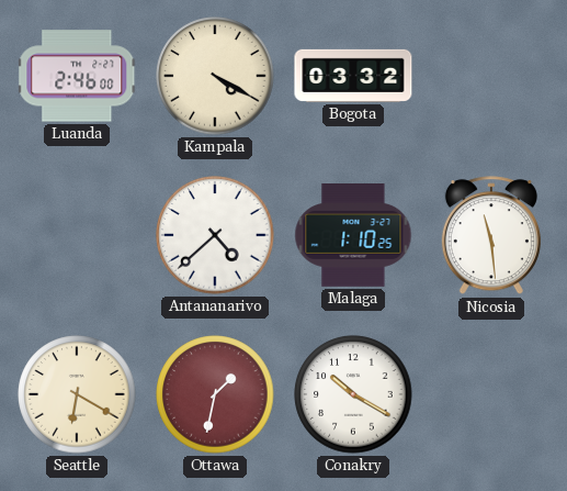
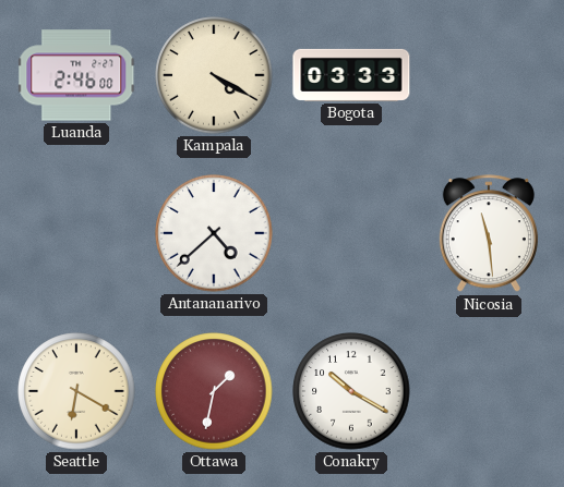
Bogota: 03:32 -> 03:33
Malaga: 1:10 -> none
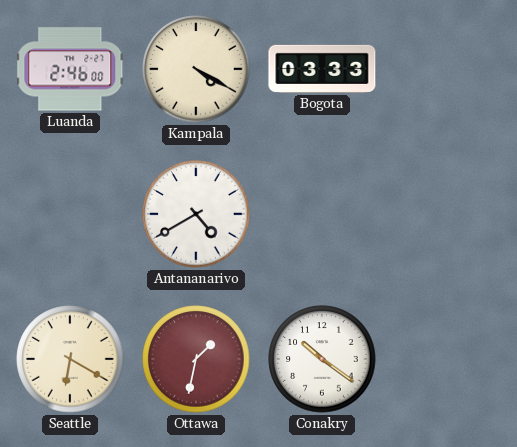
Antananarivo: 4:38 -> 4:40
Nicosia: 11:29 -> none
Conakry: 10:20 -> 10:21
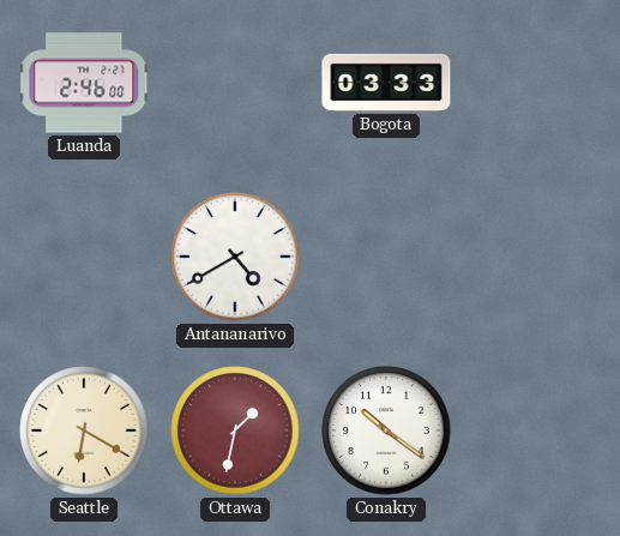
Kampala: 4:20 -> none
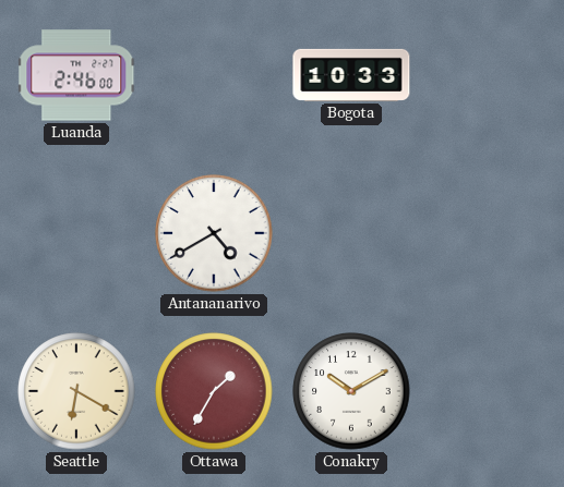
Bogota: 03:33 -> 10:33
Ottawa: 1:32 -> 1:35
Conakry: 10:21 -> 10:10
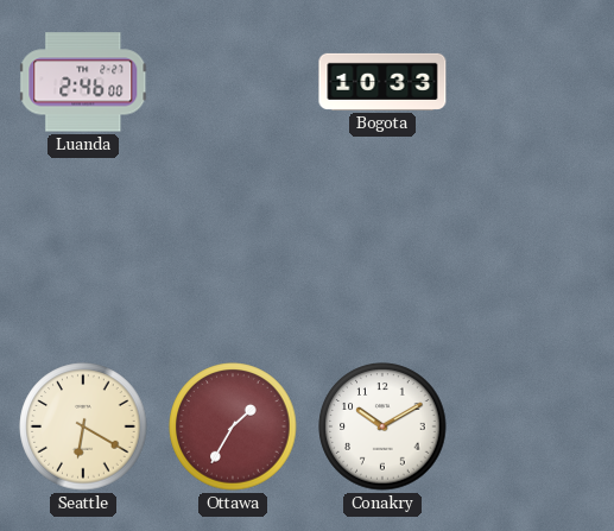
Antananarivo: 4:40 -> none
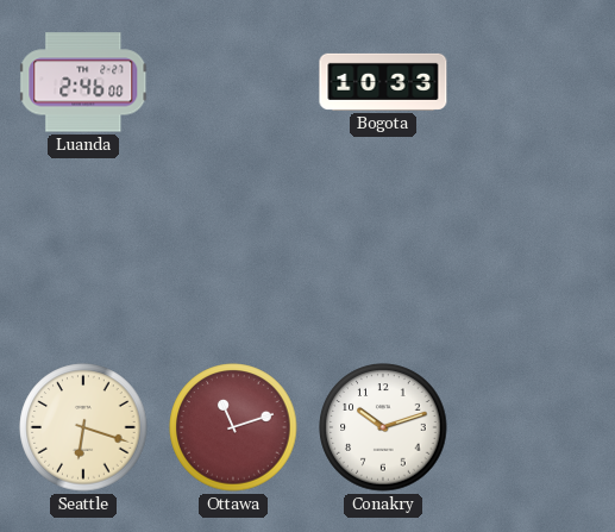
Seattle: 6:20 -> 6:18
Ottawa: 1:35 -> 11:12
Conakry: 10:10 -> 10:12
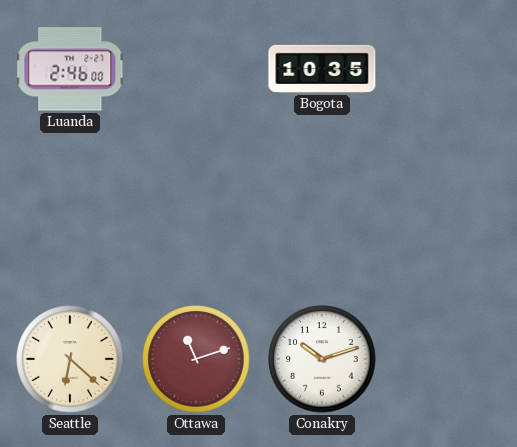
Bogota: 10:33 -> 10:35
Seattle: 6:18 -> 6:22
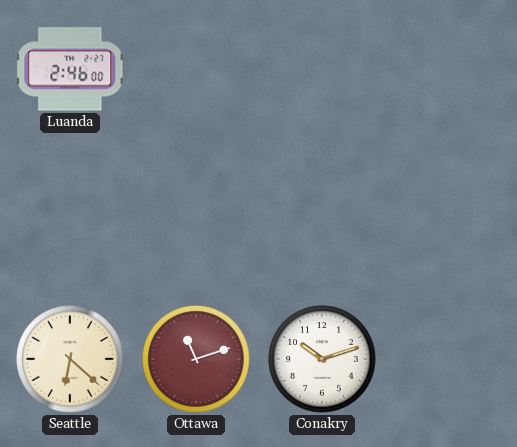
Bogota: 10:35 -> none
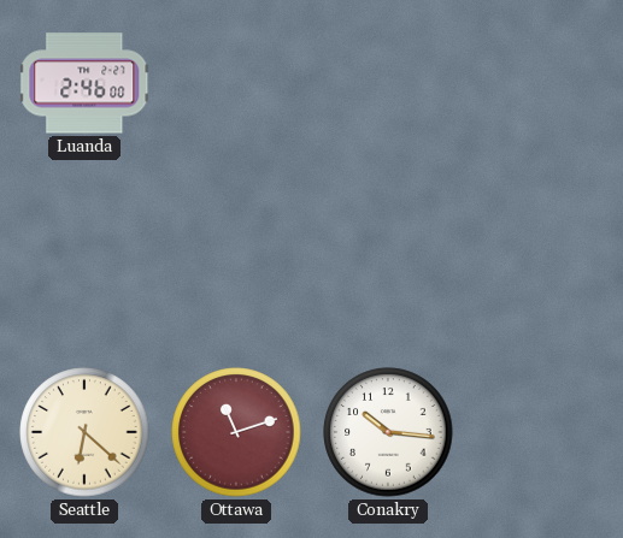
Conakry: 10:12 -> 10:16
